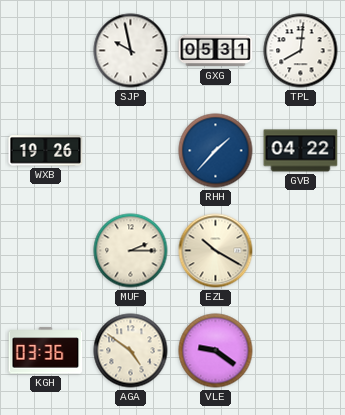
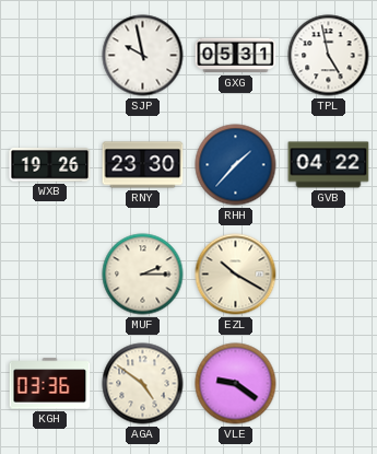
TPL: 8:01 -> 4:58
RNY: none -> 23:30
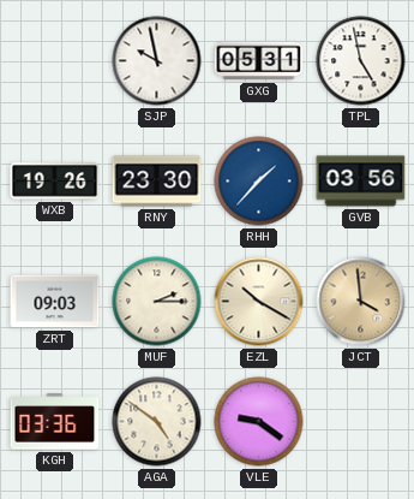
GVB: 04:22 -> 03:56
ZRT: none -> 09:03
JCT: none -> 3:59
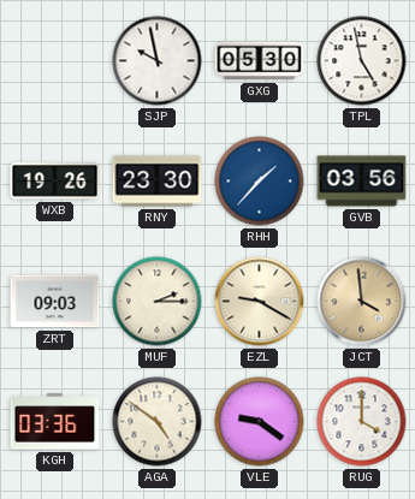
GXG: 05:31 -> 05:30
EZL: 10:20 -> 9:20
RUG: none -> 4:00
